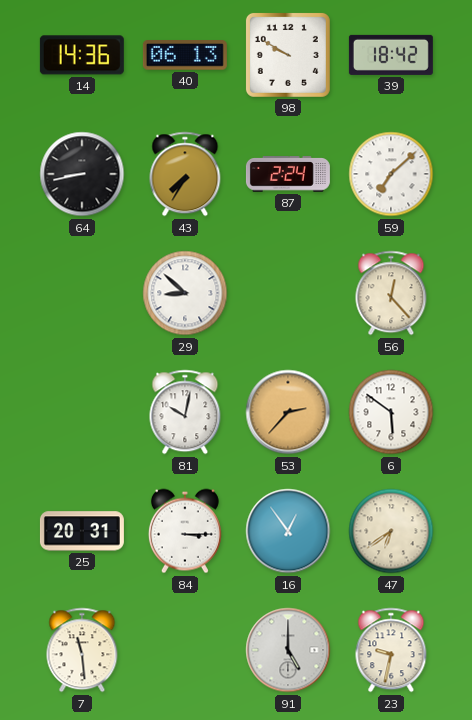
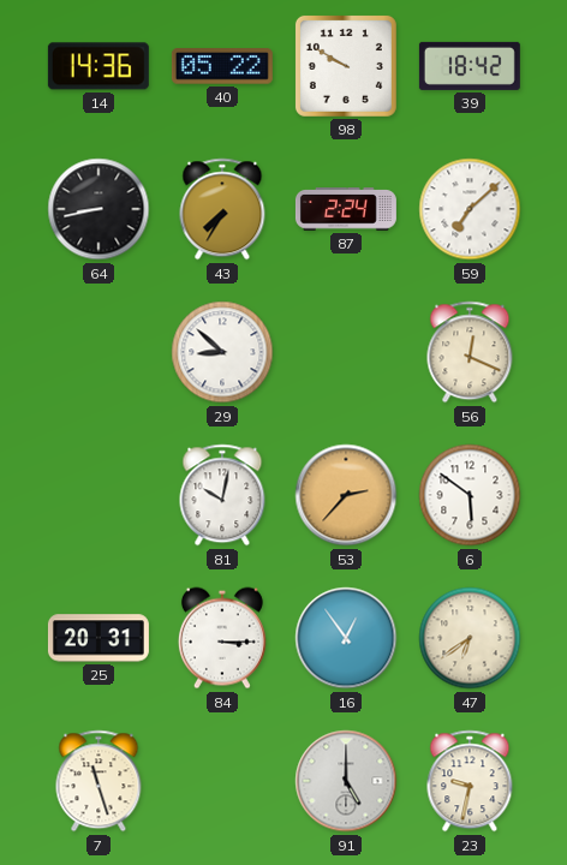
40: 06:13 -> 05:22
56: 12:23 -> 12:19
7: 11:29 -> 11:27
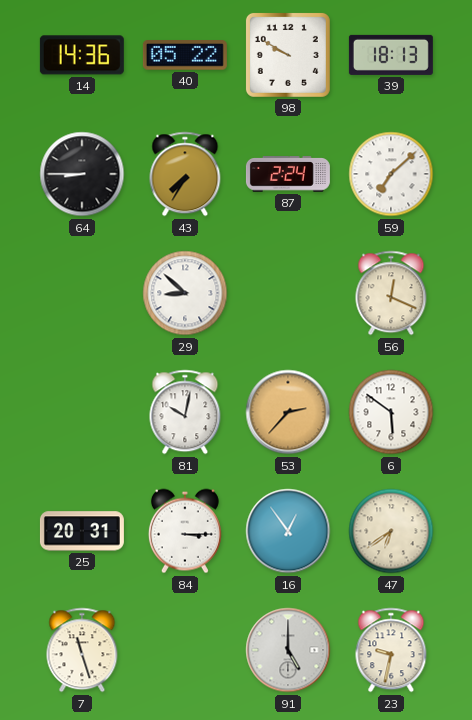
39: 18:42 -> 18:13
64: 8:43 -> 8:45
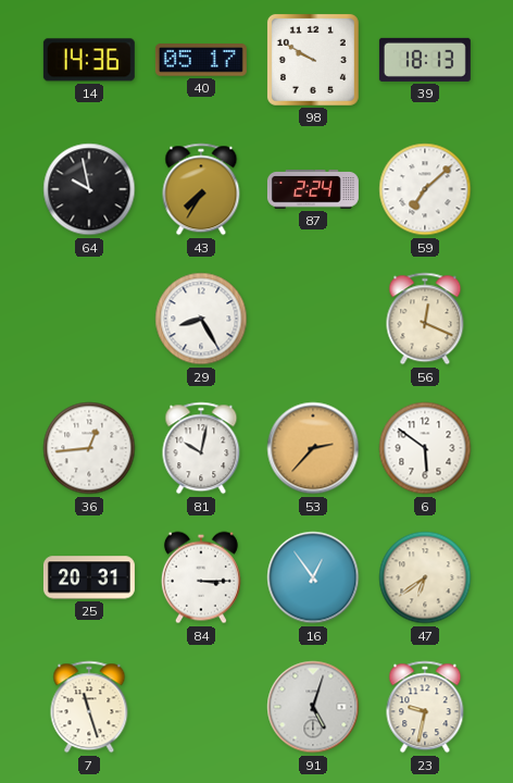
40: 05:22 -> 05:17
64: 8:45 -> 9:58
29: 8:52 -> 8:25
36: none -> 12:44
91: 5:00 -> 5:03
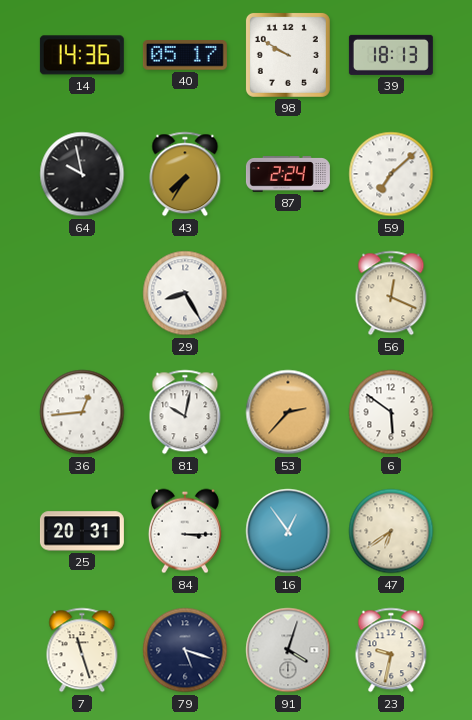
79: none -> 5:18
91: 5:03 -> 4:03
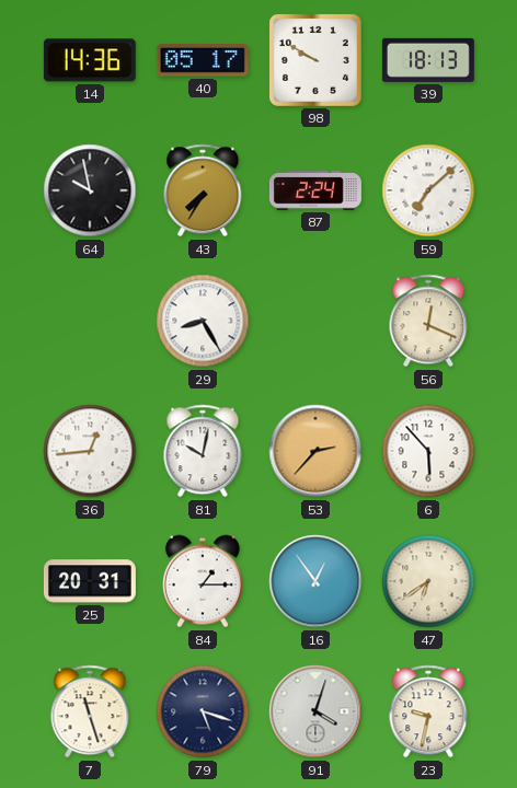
6: 5:51 -> 5:53
84: 3:15 -> 1:15
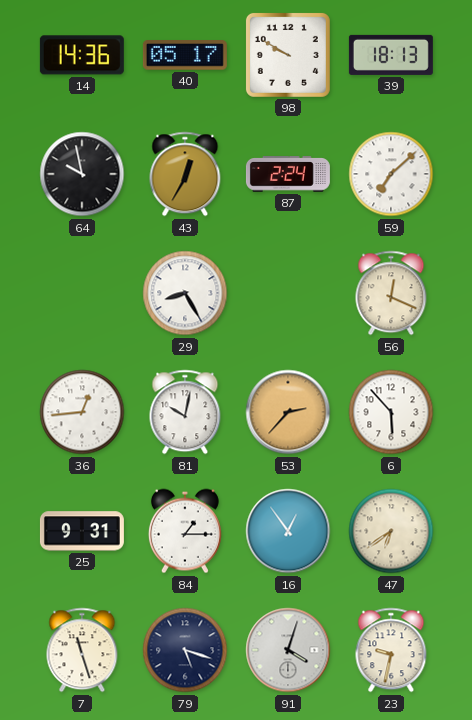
43: 7:35 -> 12:35
25: 20:31 -> 9:31
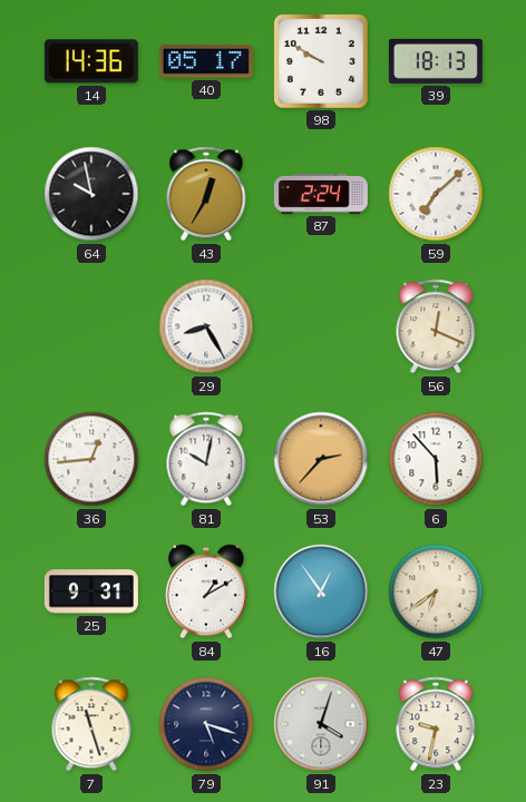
84: 1:15 -> 1:10
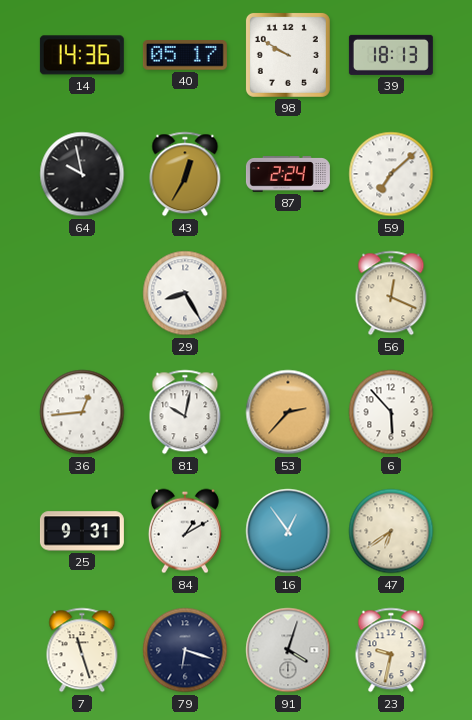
79: 5:18 -> 6:18
